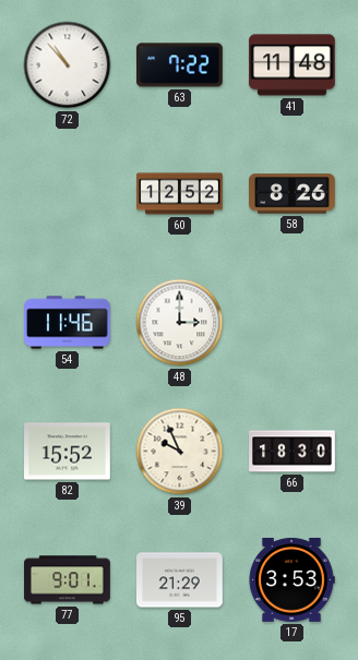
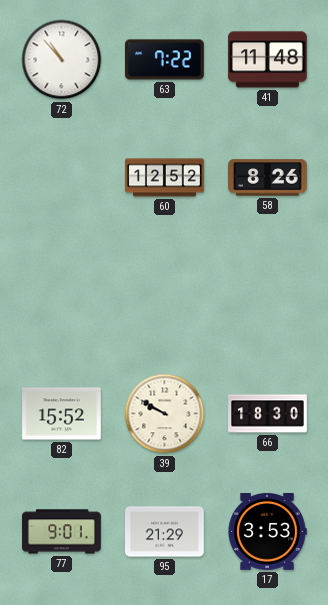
54: 11:46 -> none
48: 3:00 -> none
39: 9:56 -> 9:50
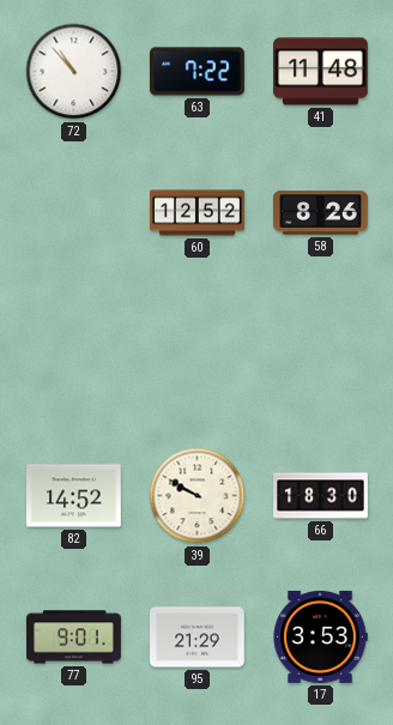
82: 15:52 -> 14:52
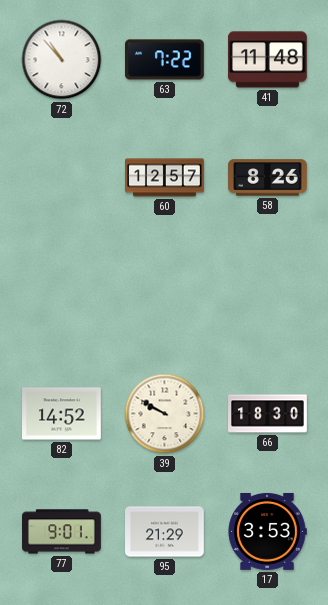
60: 12:52 -> 12:57
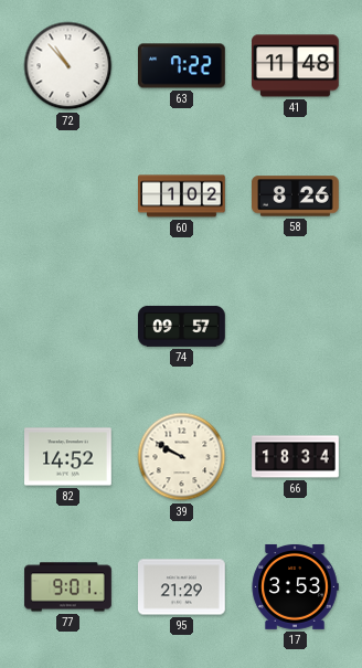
60: 12:57 -> 1:02
74: none -> 09:57
66: 18:30 -> 18:34
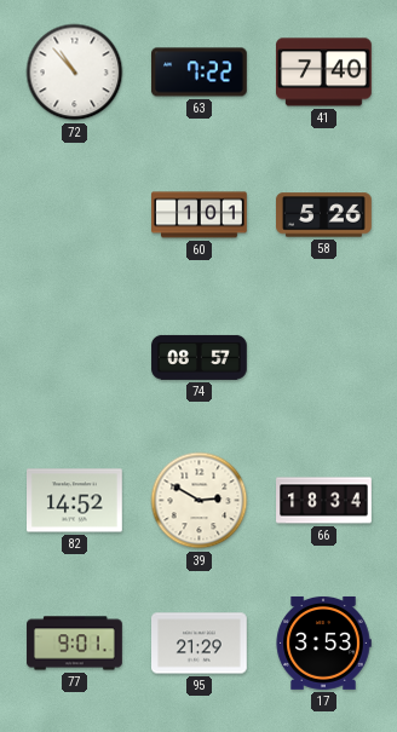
41: 11:48 -> 7:40
60: 1:02 -> 1:01
58: 8:26 -> 5:26
74: 09:57 -> 08:57
39: 9:50 -> 2:50
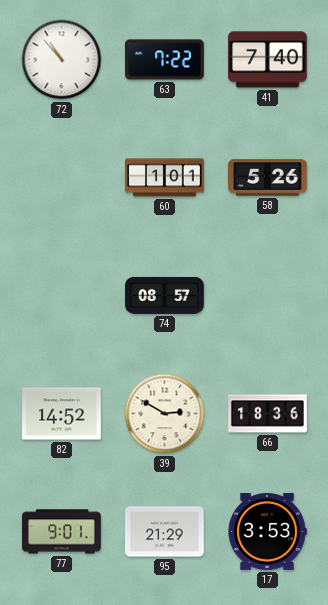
66: 18:34 -> 18:36
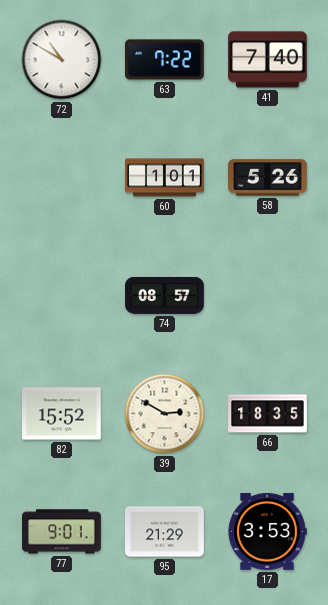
72: 10:53 -> 10:50
82: 14:52 -> 15:52
66: 18:36 -> 18:35
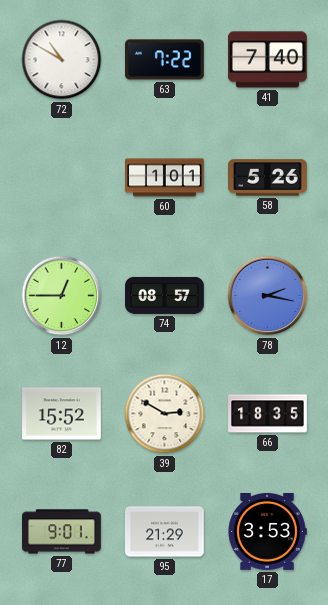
12: none -> 12:45
78: none -> 2:17
